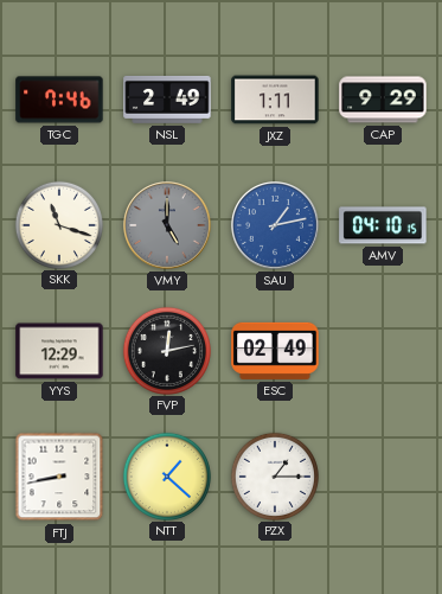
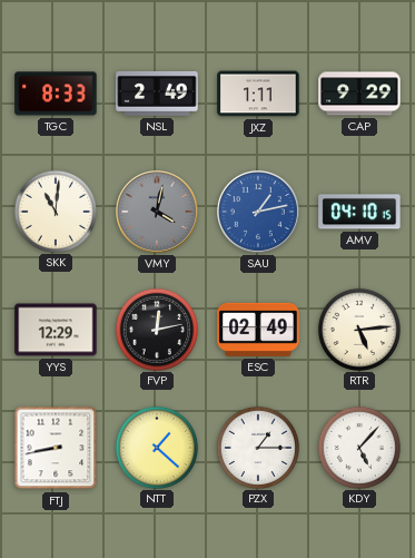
TGC: 7:46 -> 8:33
SKK: 11:18 -> 11:01
VMY: 5:00 -> 4:02
RTR: none -> 5:14
KDY: none -> 5:07
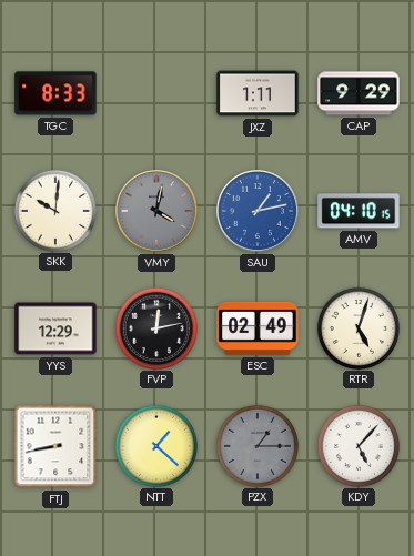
NSL: 2:49 -> none
SKK: 11:01 -> 10:01
RTR: 5:14 -> 5:03
PZX dial: white -> grey
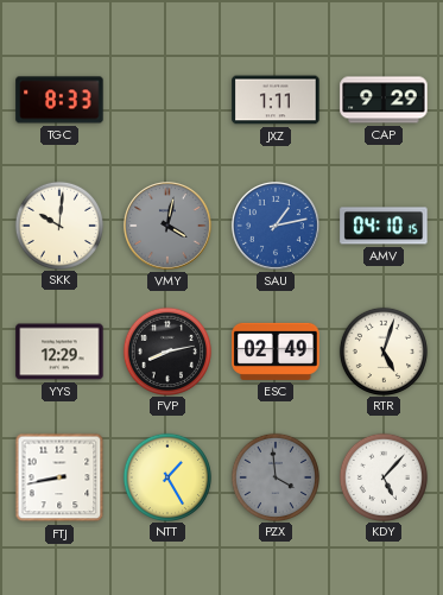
FVP: 12:13 -> 8:13
NTT: 1:22 -> 1:25
PZX: 1:15 -> 3:59
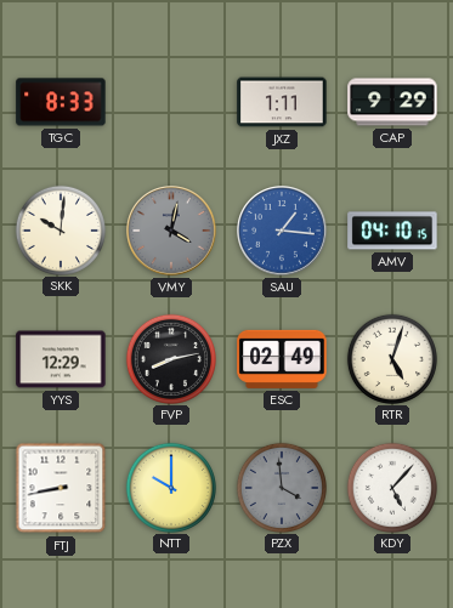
SAU: 1:13 -> 1:16
NTT: 1:25 -> 10:00
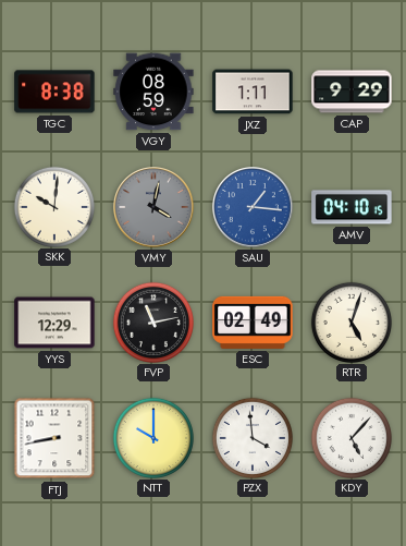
TGC: 8:33 -> 8:38
VGY: none -> 08:59
FVP: 8:13 -> 11:13
PZX dial: grey -> white
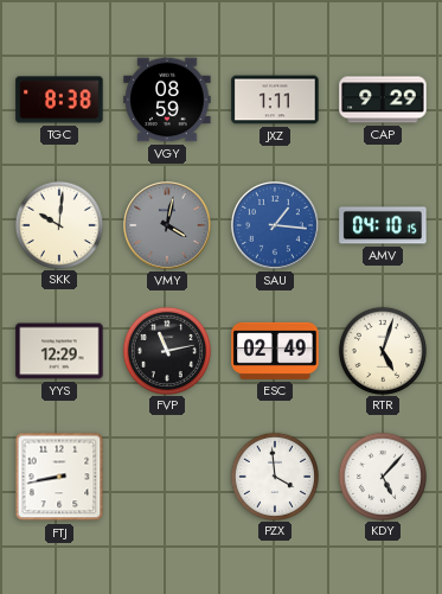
NTT: 10:00 -> none
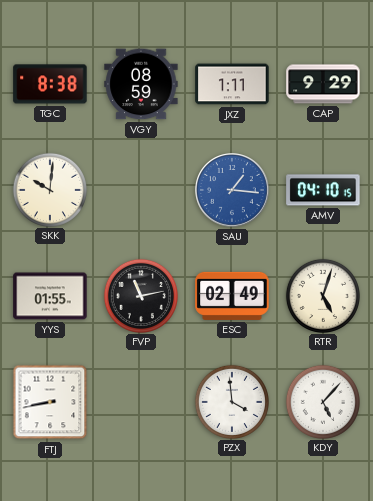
VMY: 4:02 -> none
YYS: 12:29 -> 01:55
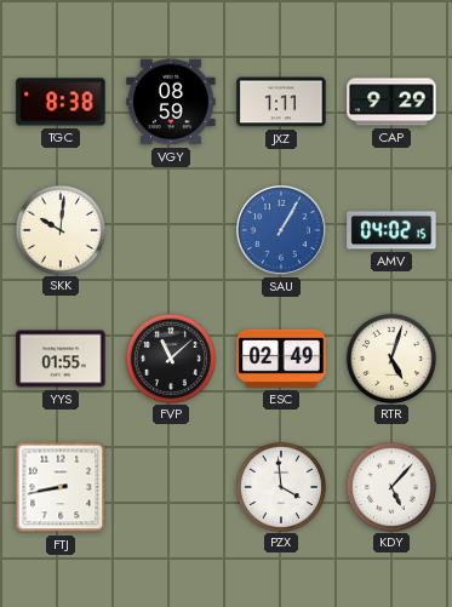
SAU: 1:16 -> 1:05
AMV: 04:10 -> 04:02
FVP: 11:13 -> 11:08
